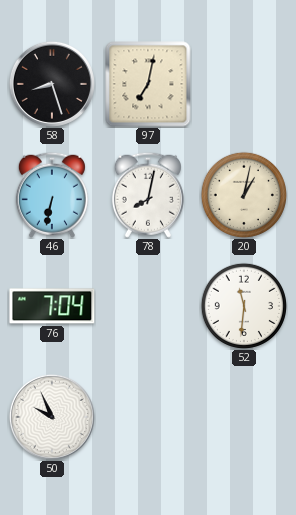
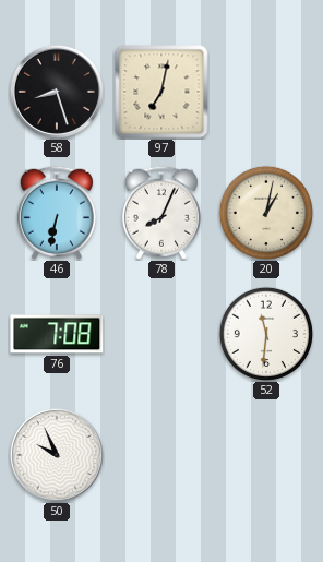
78: 8:02 -> 8:04
76: 7:04 -> 7:08
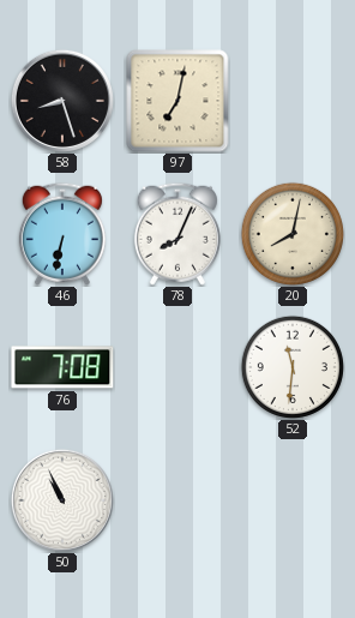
20: 1:02 -> 8:02
50: 9:56 -> 10:56
